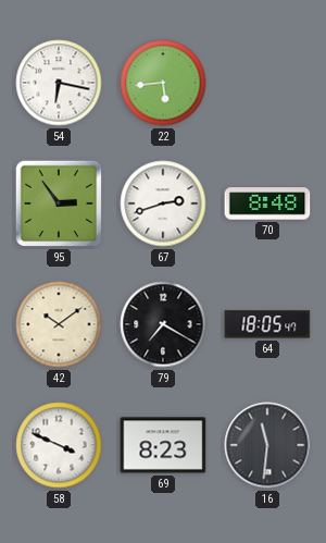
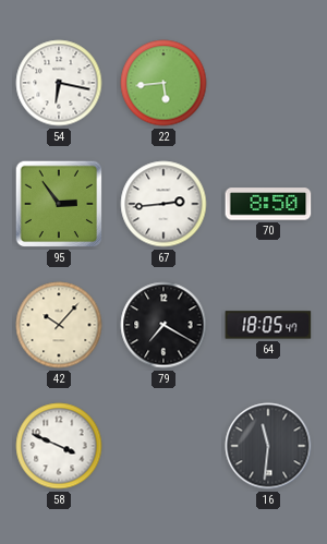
67: 2:42 -> 2:44
70: 8:48 -> 8:50
42: 10:09 -> 10:07
69: 8:23 -> none
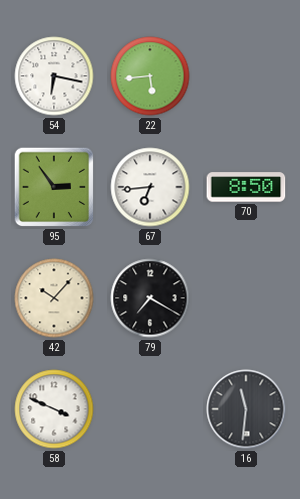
67: 2:44 -> 6:44
64: 18:05 -> none
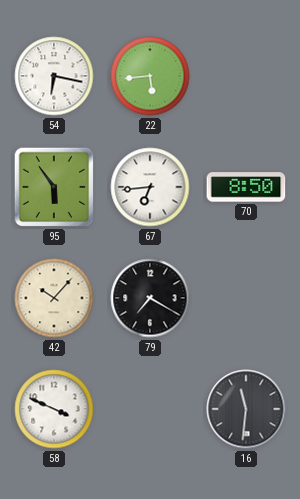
95: 2:54 -> 5:54
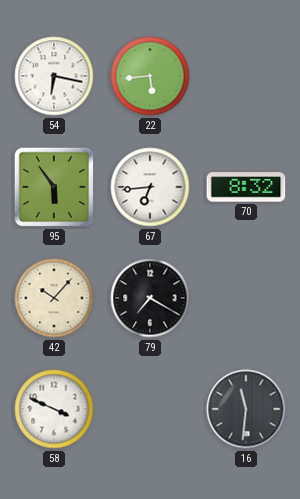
70: 8:50 -> 8:32
